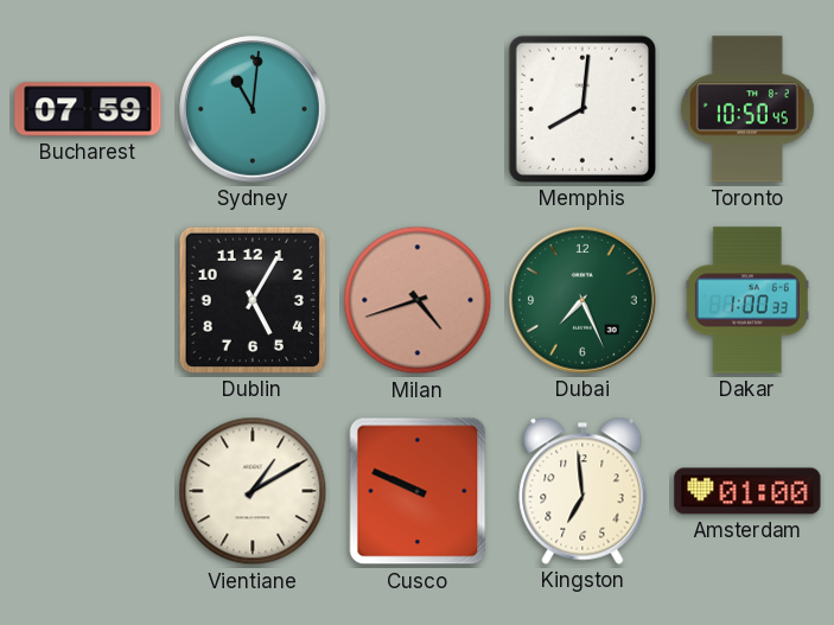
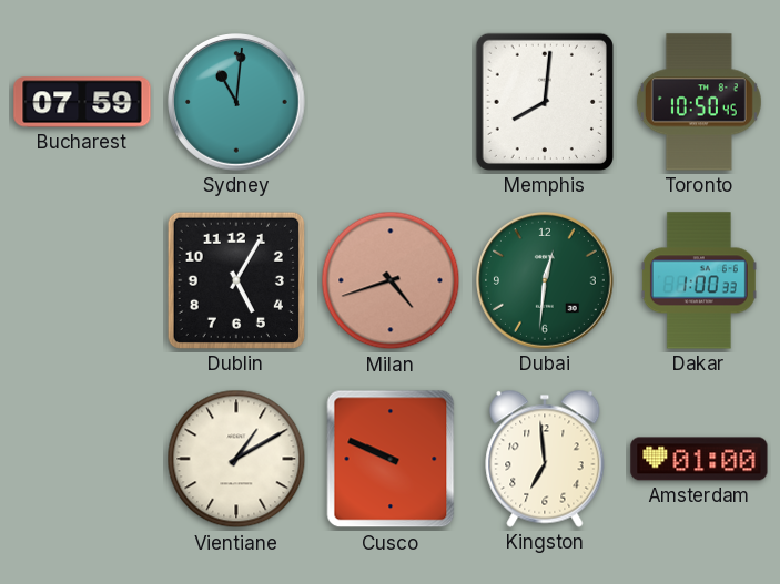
Dubai: 7:26 -> 12:31
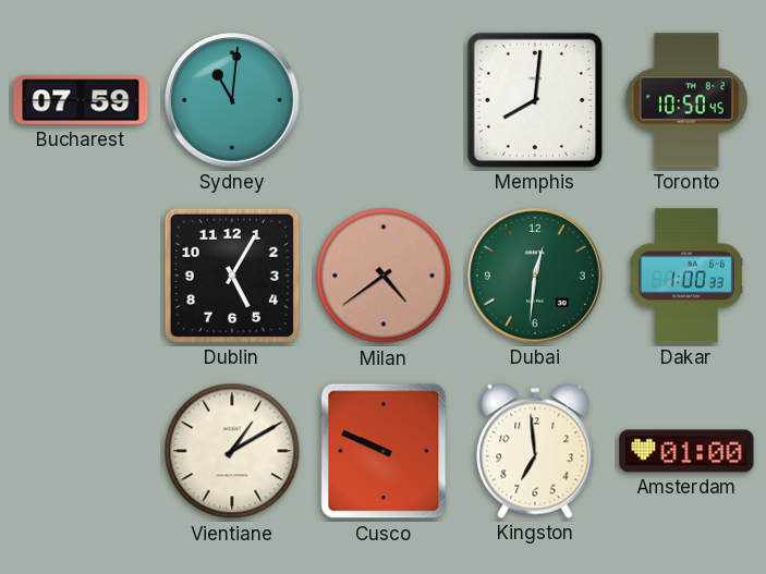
Milan: 4:42 -> 4:39
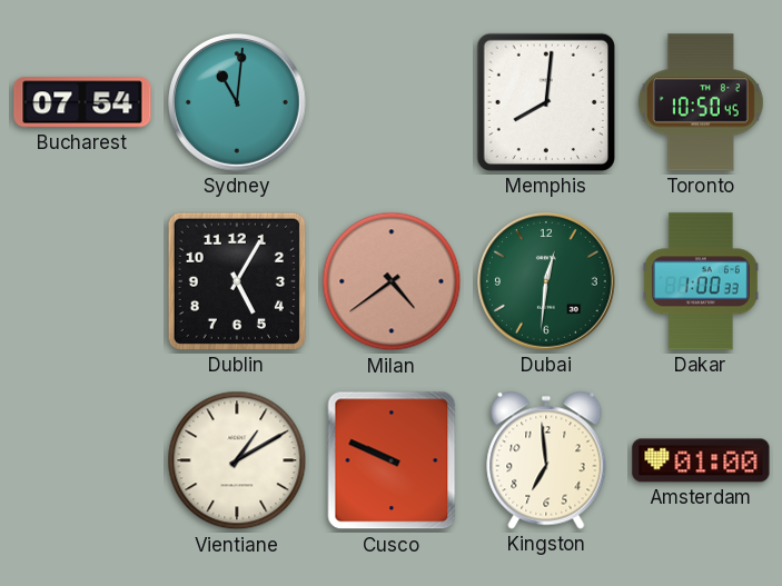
Bucharest: 07:59 -> 07:54
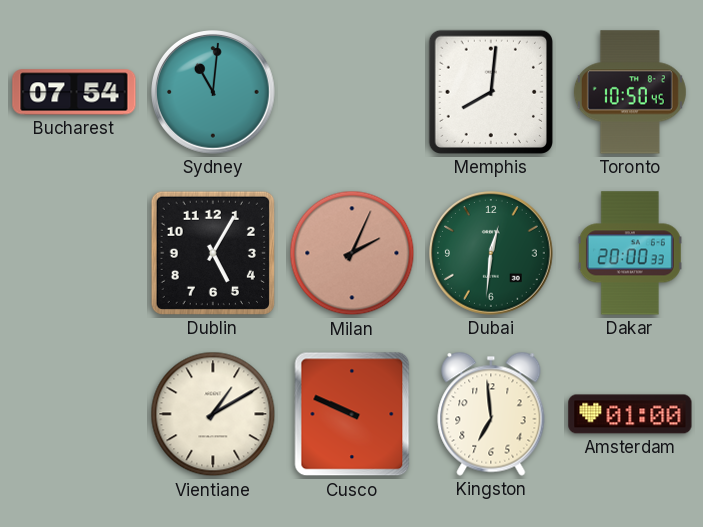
Milan: 4:39 -> 2:04
Dakar: 1:00 -> 20:00
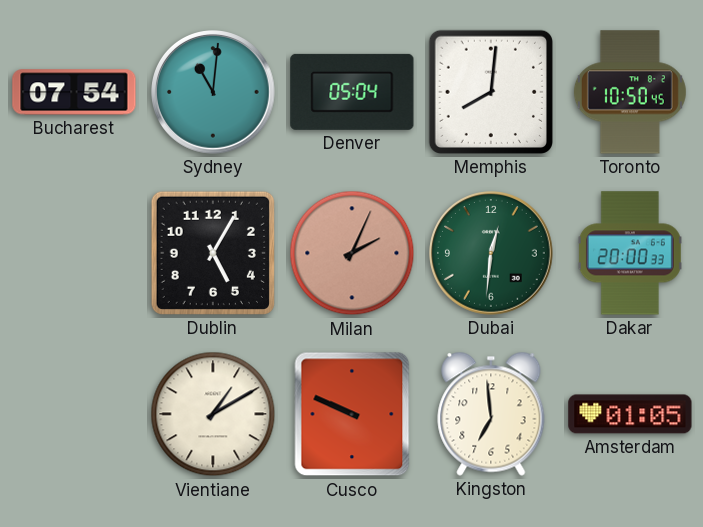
Denver: none -> 05:04
Amsterdam: 01:00 -> 01:05
